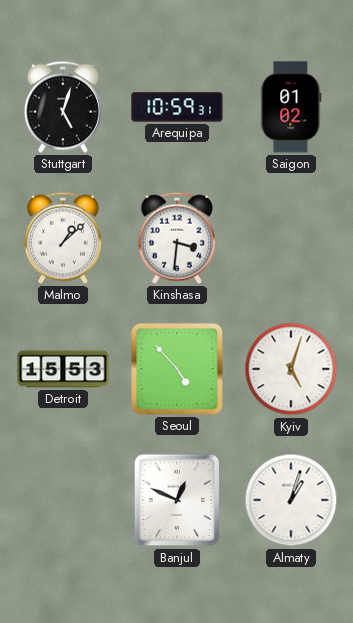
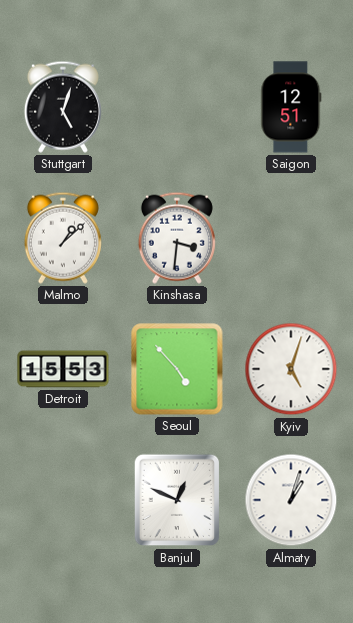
Arequipa: 10:59 -> none
Saigon: 01:02 -> 12:51
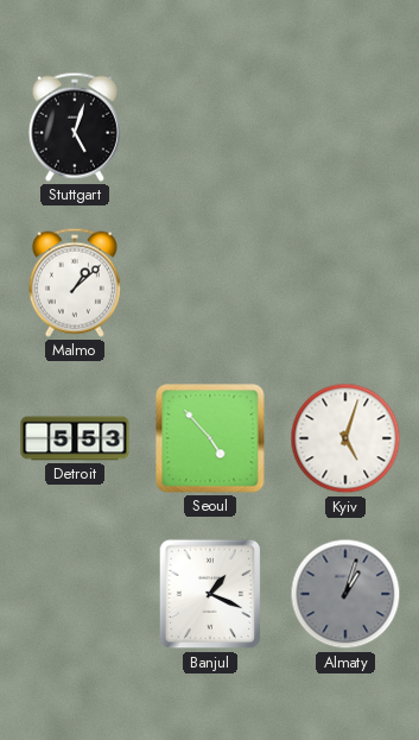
Saigon: 12:51 -> none
Kinshasa: 3:31 -> none
Detroit: 15:53 -> 5:53
Banjul: 12:49 -> 1:19
Almaty dial: white -> grey
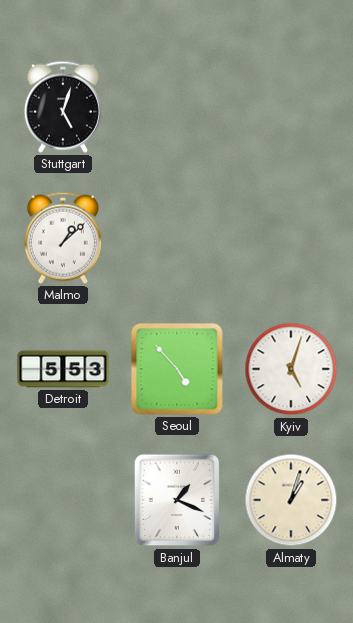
Almaty dial: grey -> cream
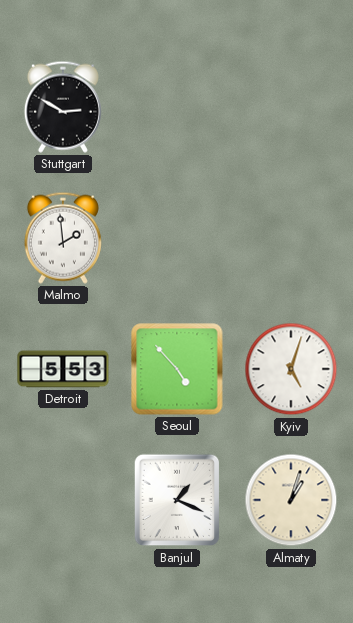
Stuttgart: 5:03 -> 2:50
Malmo: 1:08 -> 1:59
